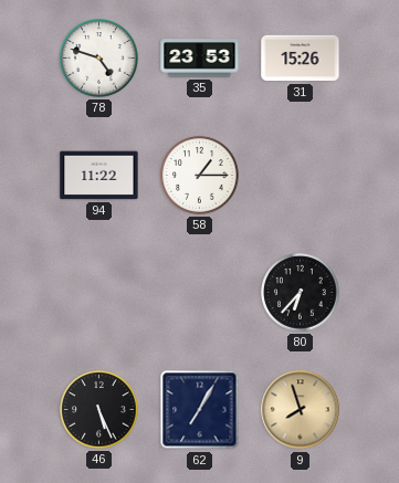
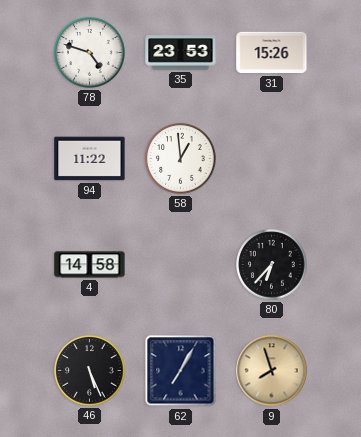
58: 1:15 -> 12:59
4: none -> 14:58
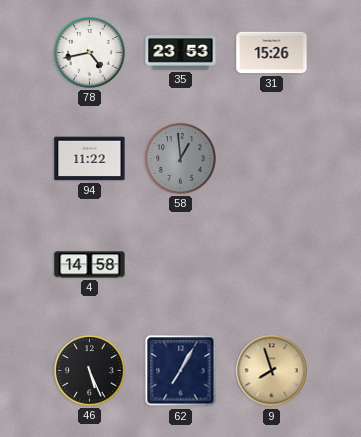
78: 4:48 -> 4:43
58 dial: white -> grey
80: 6:37 -> none
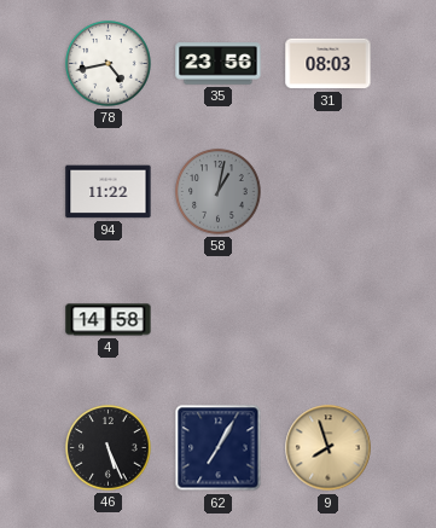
35: 23:53 -> 23:56
31: 15:26 -> 08:03
58: 12:59 -> 1:02
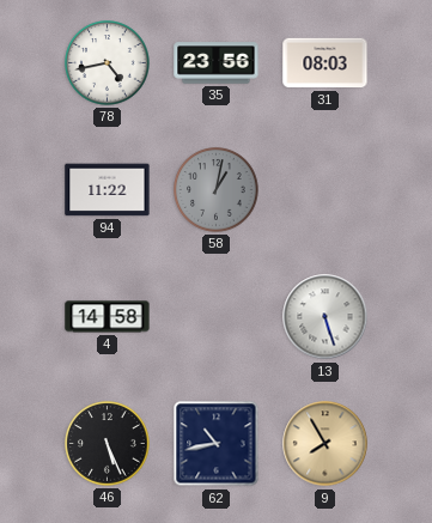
13: none -> 5:27
62: 7:05 -> 10:43
9: 7:57 -> 7:55
